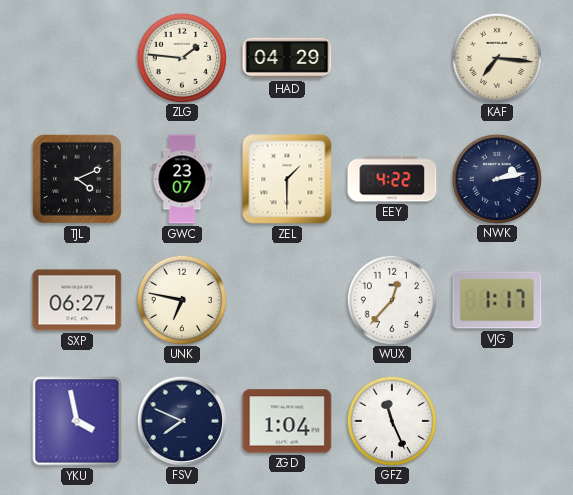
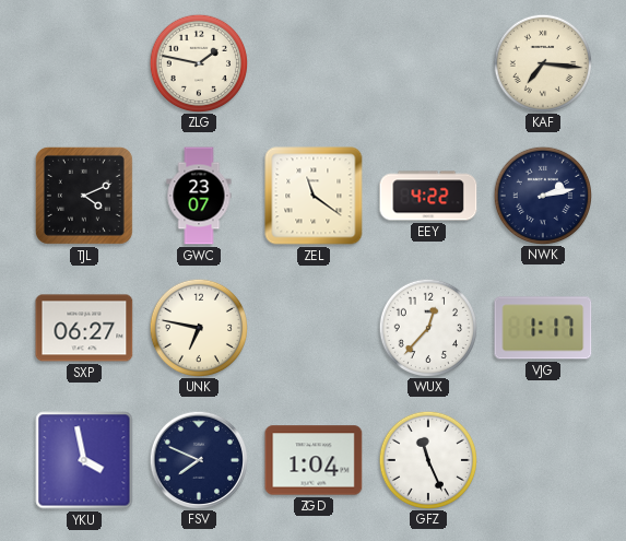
ZLG: 1:46 -> 1:47
HAD: 04:29 -> none
ZEL: 1:30 -> 11:21
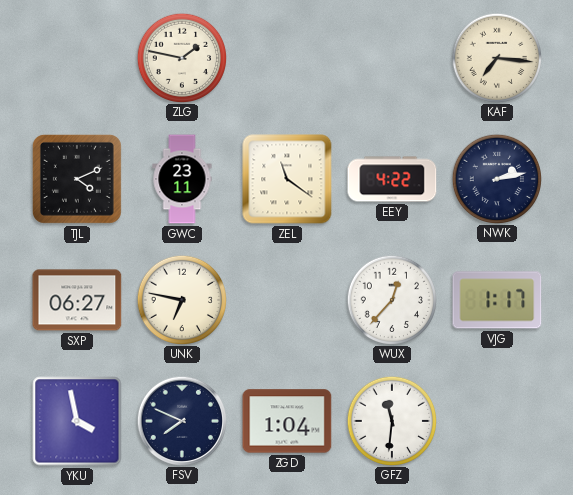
GWC: 23:07 -> 23:11
GFZ: 11:26 -> 11:31
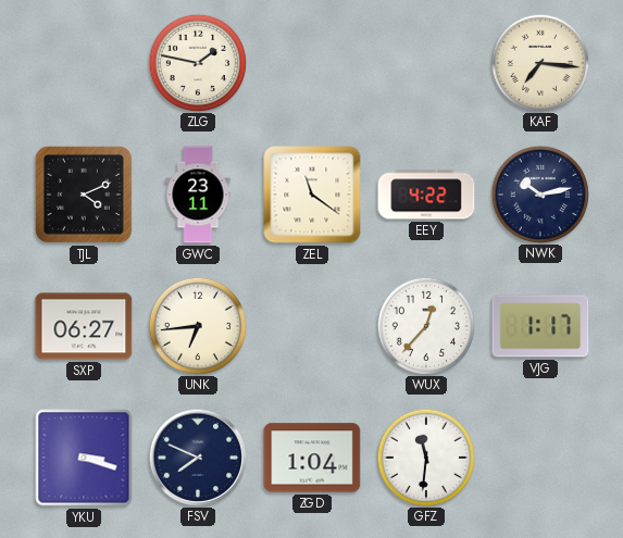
NWK: 2:13 -> 10:13
UNK: 6:47 -> 6:44
YKU: 3:58 -> 3:18
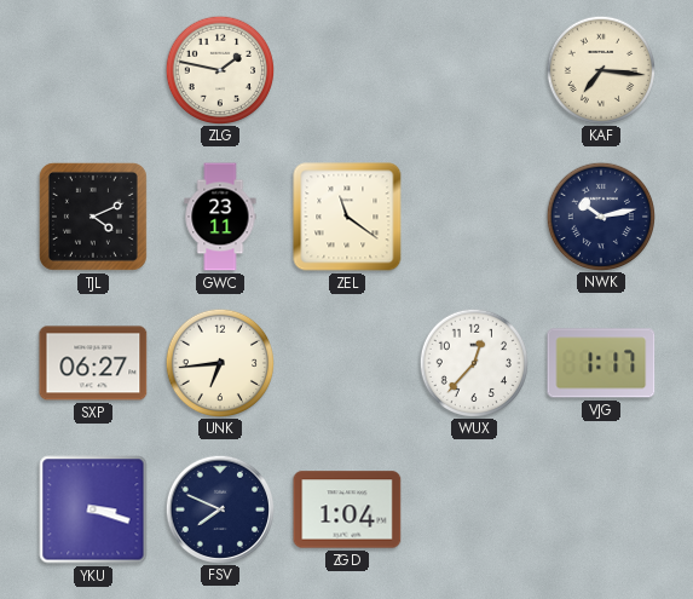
EEY: 4:22 -> none
GFZ: 11:31 -> none
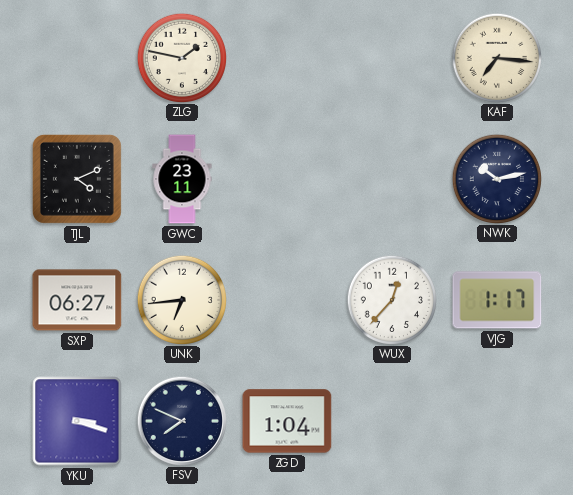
ZEL: 11:21 -> none
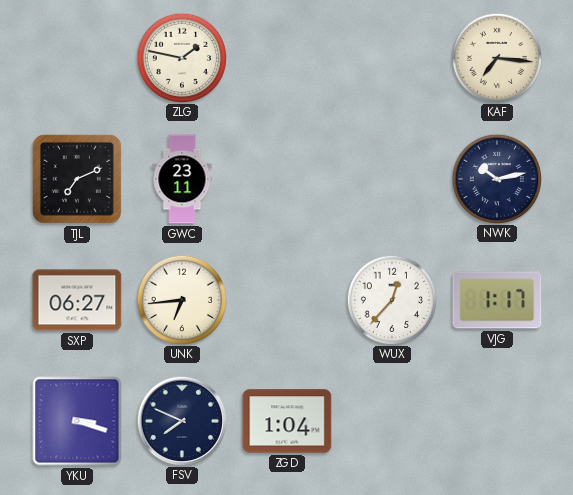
TJL: 4:11 -> 7:11
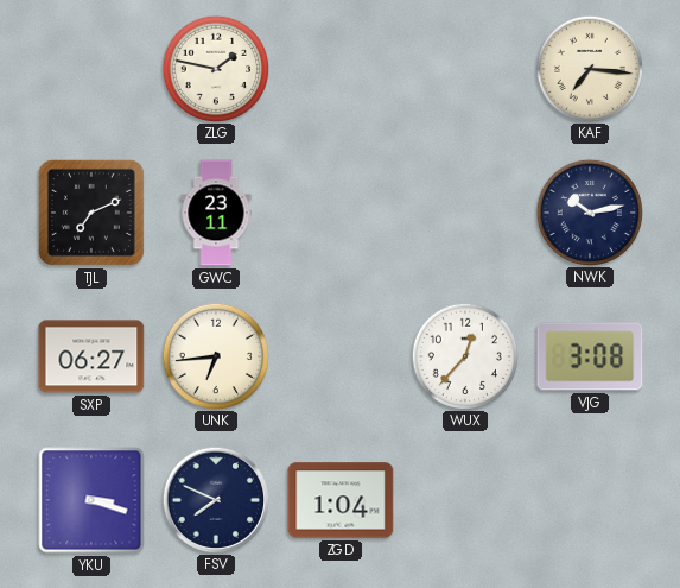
VJG: 1:17 -> 3:08
